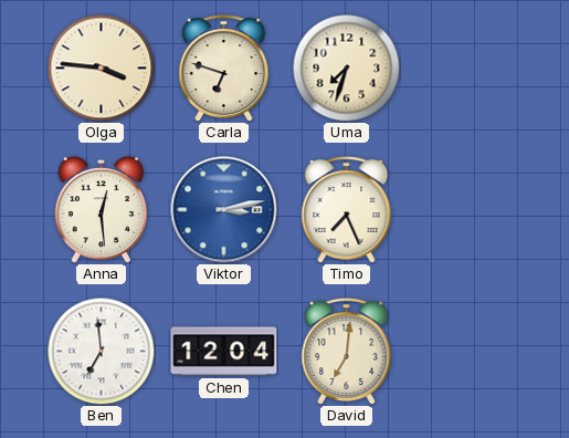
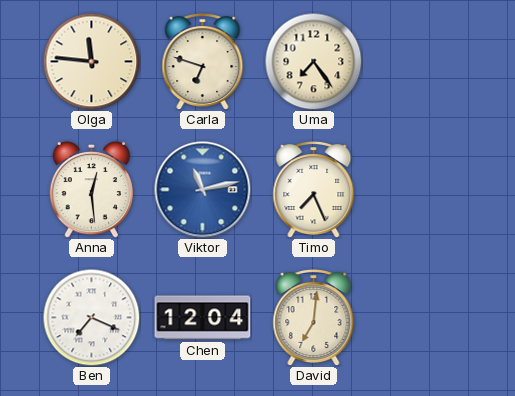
Olga: 3:46 -> 11:46
Uma: 7:33 -> 7:24
Viktor: 3:13 -> 11:13
Ben: 6:59 -> 7:19
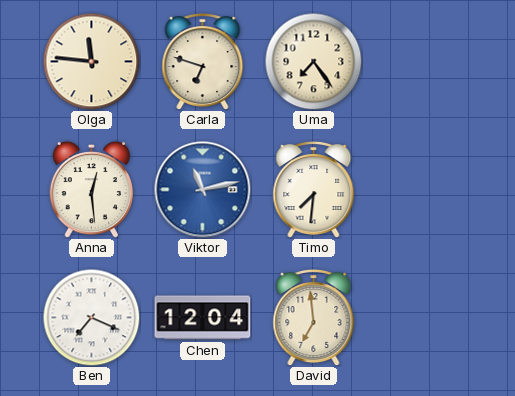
Timo: 7:26 -> 7:31
David: 7:01 -> 6:59
